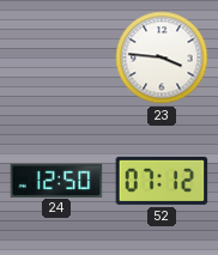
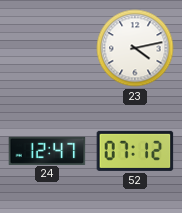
23: 3:46 -> 4:13
24: 12:50 -> 12:47
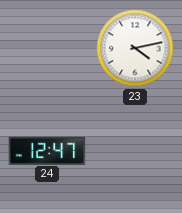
52: 07:12 -> none
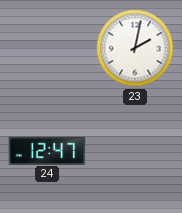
23: 4:13 -> 2:02
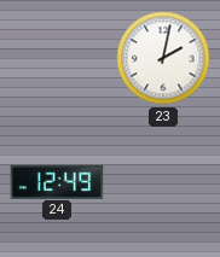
24: 12:47 -> 12:49
